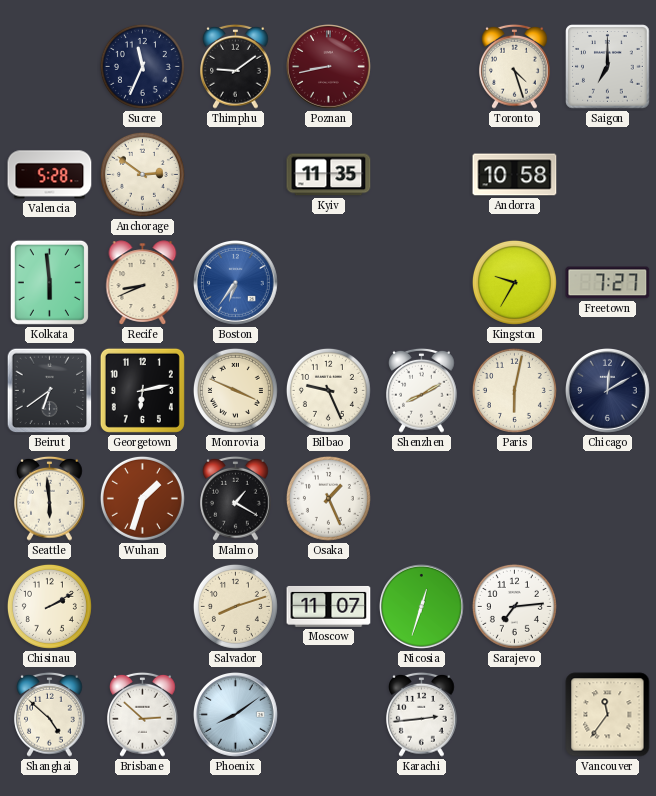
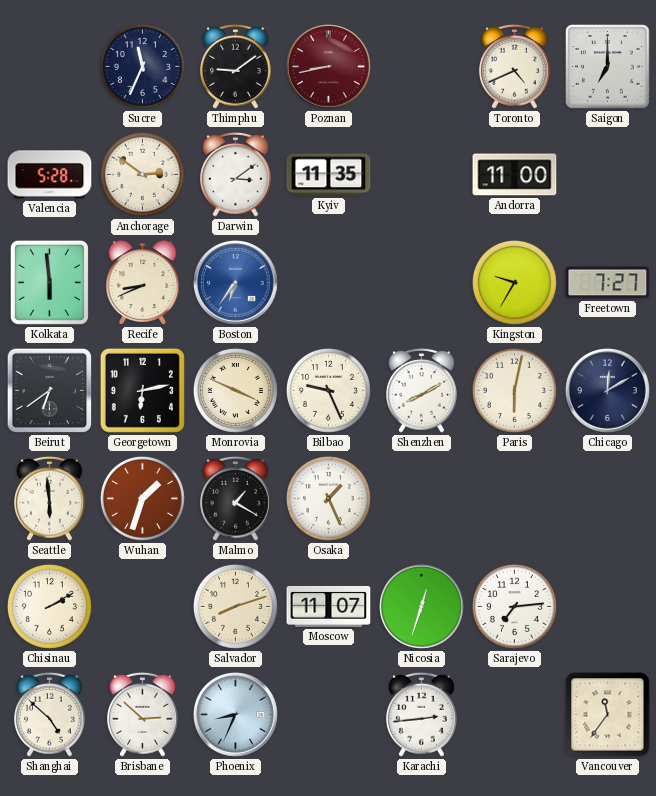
Toronto: 4:27 -> 4:41
Darwin: none -> 3:09
Andorra: 10:58 -> 11:00
Phoenix: 8:09 -> 8:34
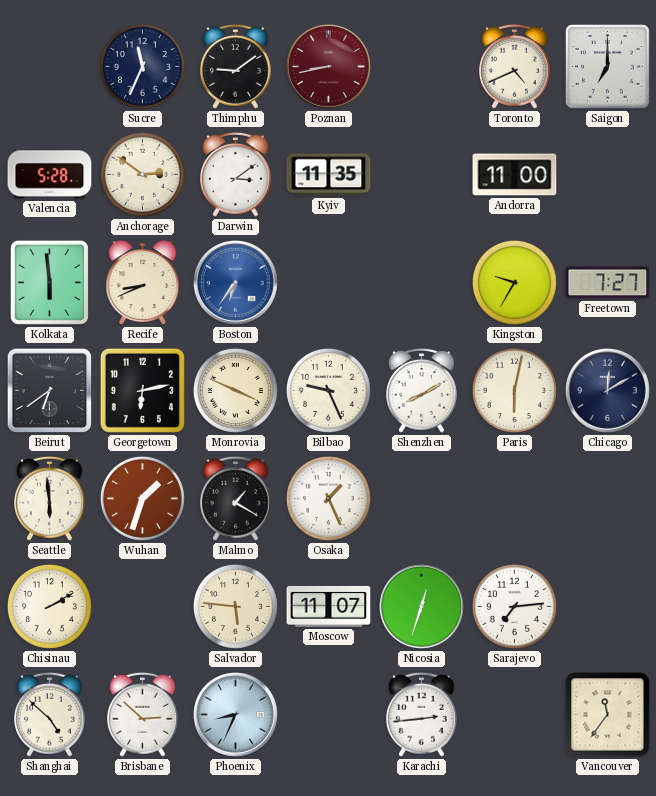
Salvador: 8:12 -> 5:46
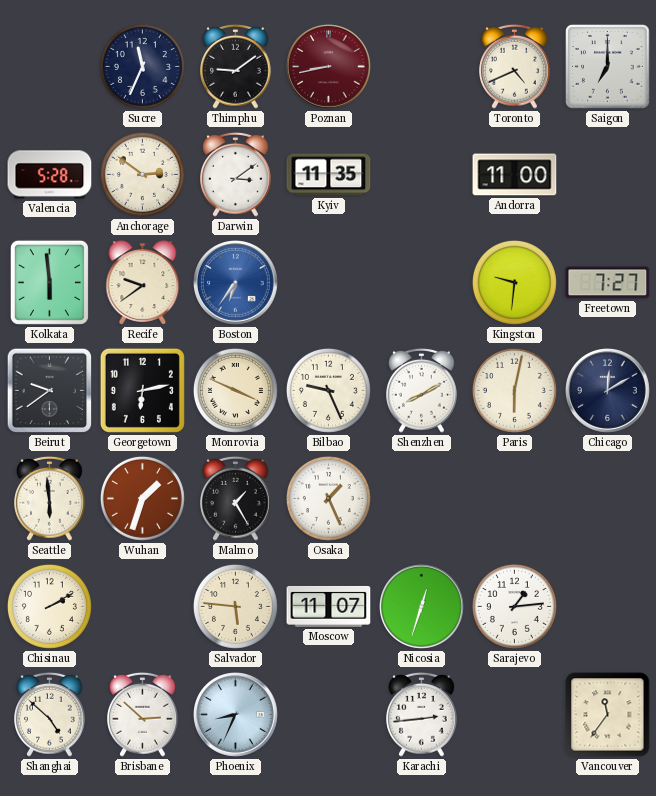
Recife: 8:41 -> 9:39
Kingston: 9:35 -> 9:31
Beirut: 6:39 -> 9:39
Malmo: 1:20 -> 1:25
Sarajevo: 7:14 -> 1:14
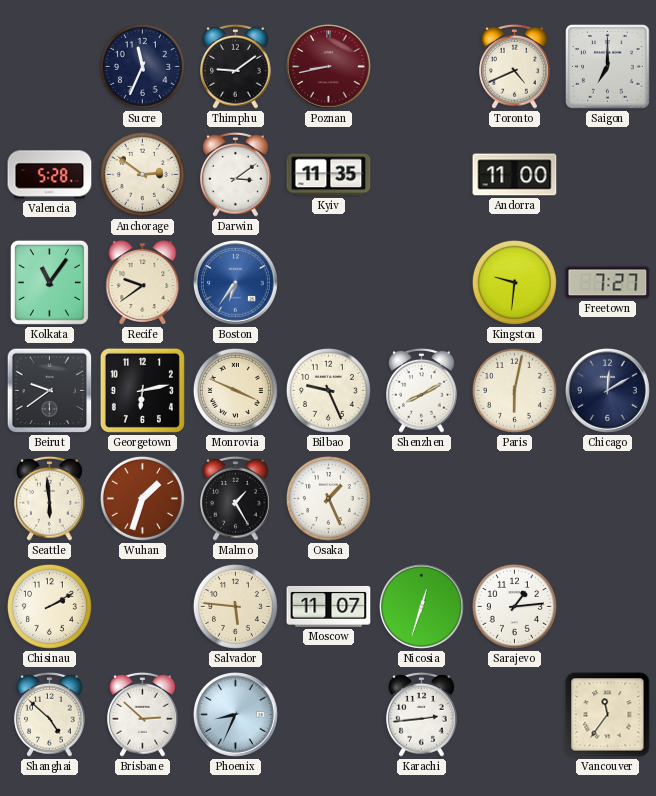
Kolkata: 5:59 -> 11:06
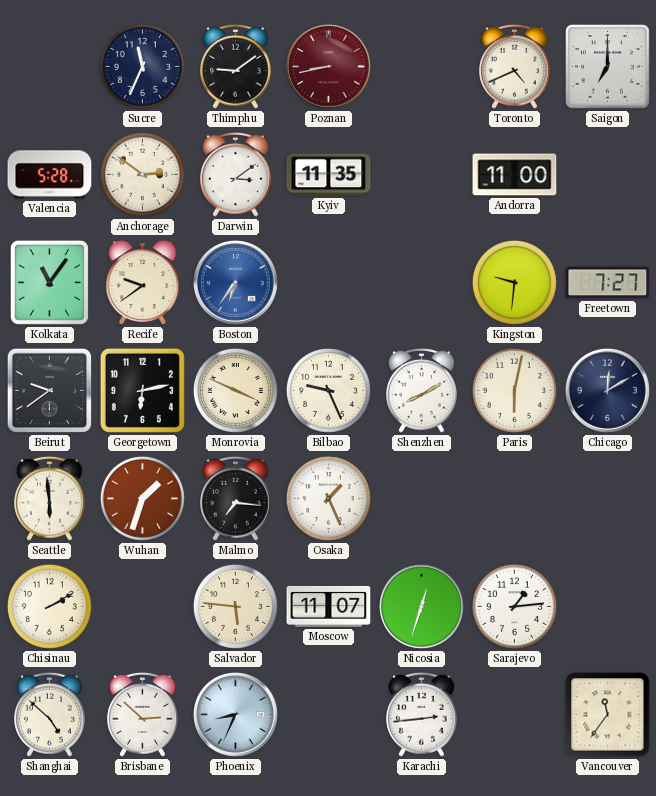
Malmo: 1:25 -> 7:16
